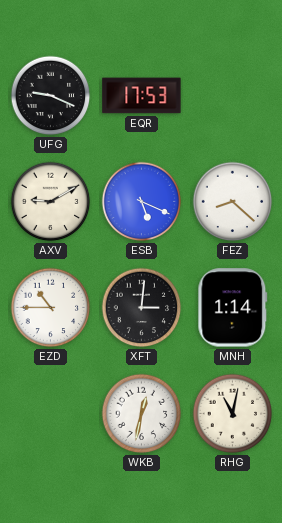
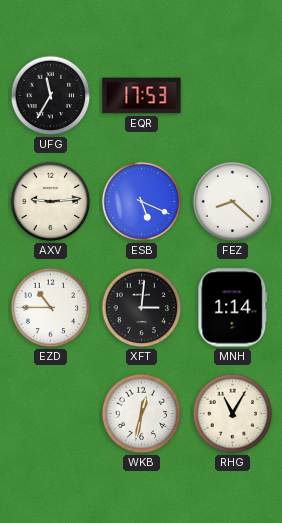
UFG: 9:19 -> 11:35
AXV: 9:10 -> 9:14
RHG: 11:02 -> 11:05
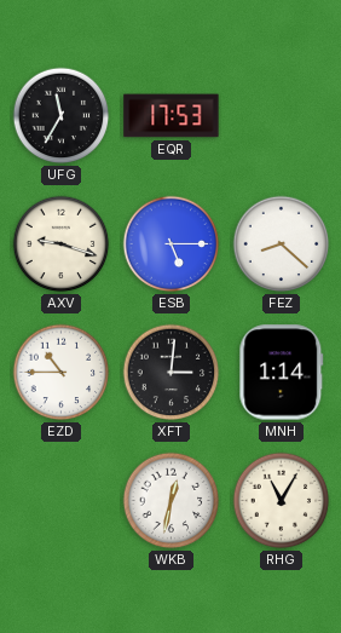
AXV: 9:14 -> 9:18
ESB: 5:19 -> 5:15
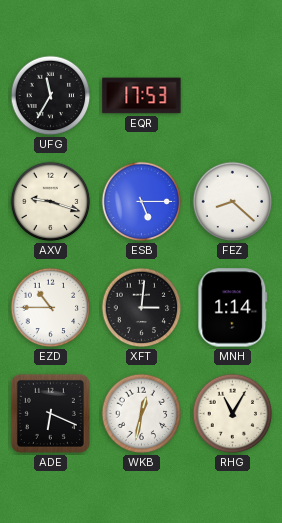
ADE: none -> 6:19
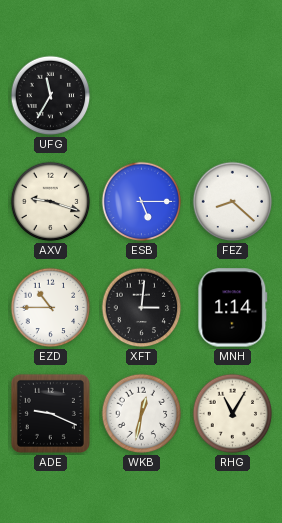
EQR: 17:53 -> none
ADE: 6:19 -> 9:19
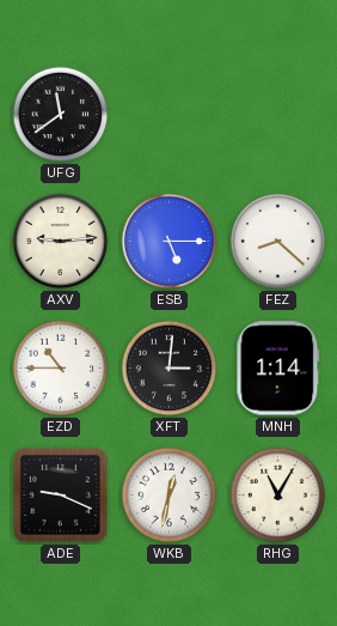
UFG: 11:35 -> 11:39
AXV: 9:18 -> 9:14
